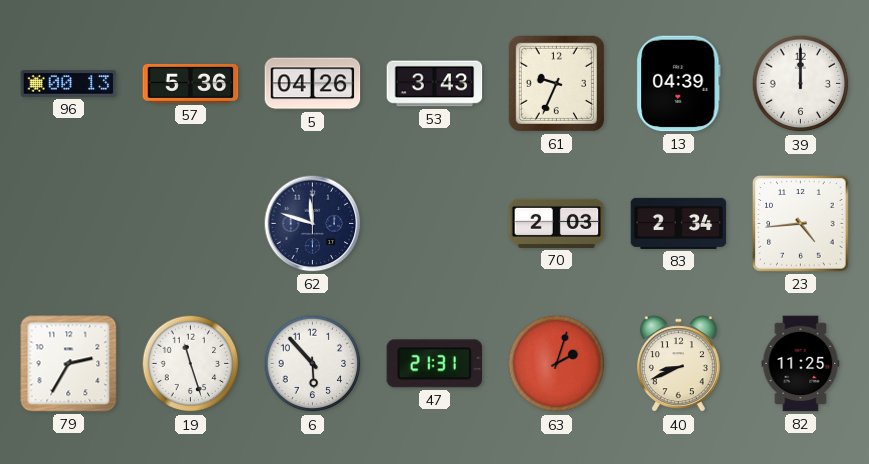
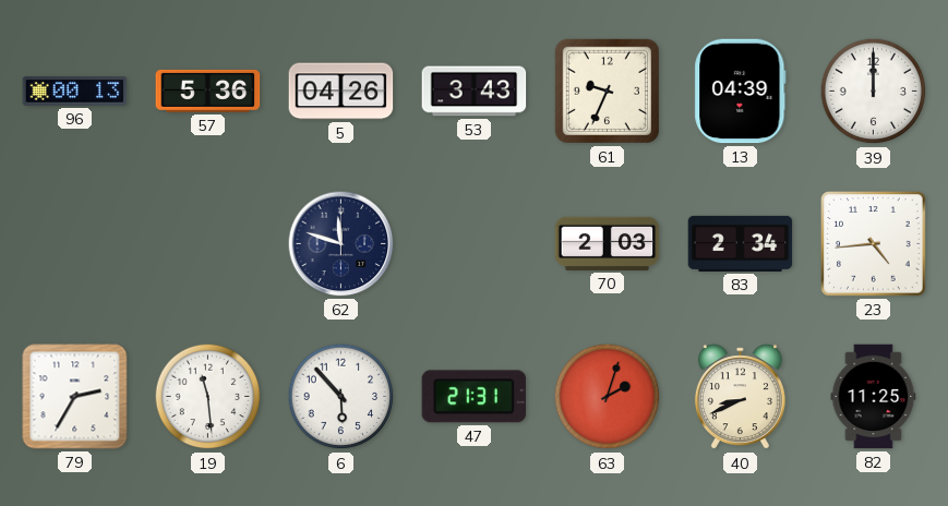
19: 11:27 -> 11:29
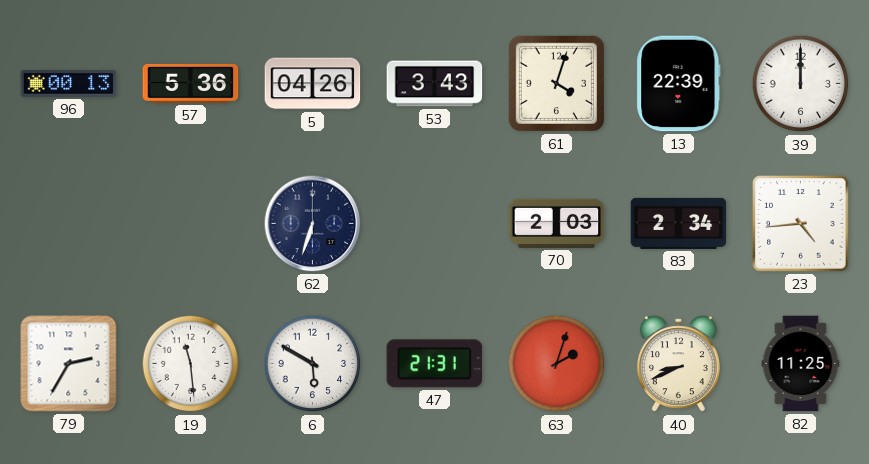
61: 9:34 -> 4:03
13: 04:39 -> 22:39
62: 11:48 -> 6:33
6: 5:53 -> 5:50
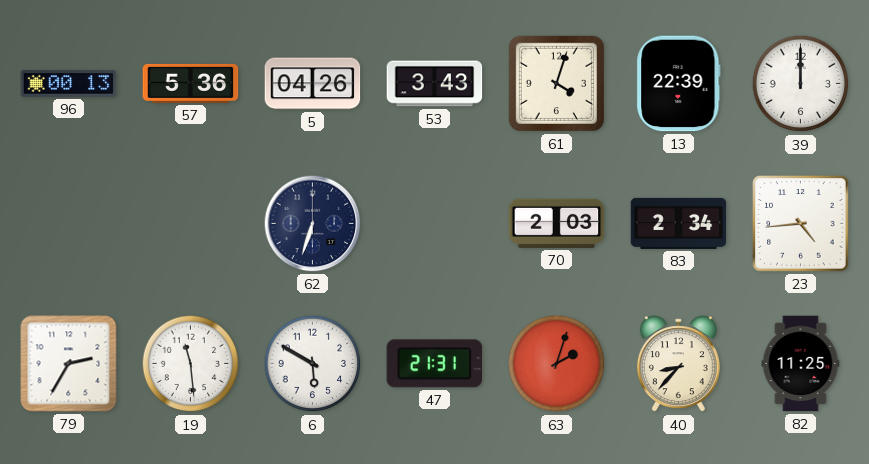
40: 8:41 -> 8:37
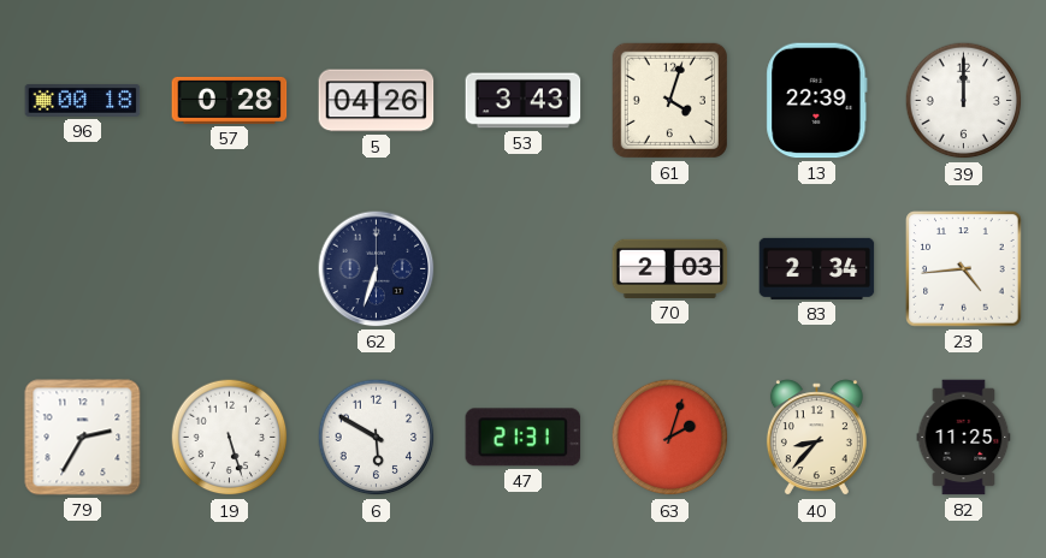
96: 00:13 -> 00:18
57: 5:36 -> 0:28
19: 11:29 -> 5:27
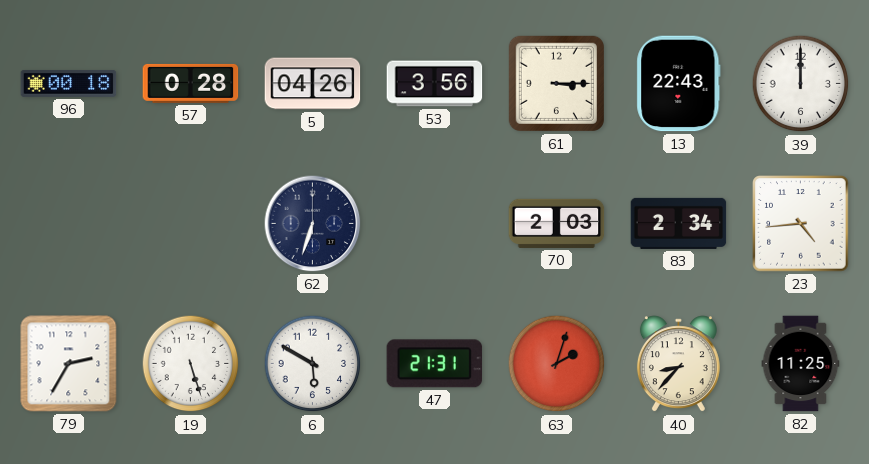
53: 3:43 -> 3:56
61: 4:03 -> 3:15
13: 22:39 -> 22:43
